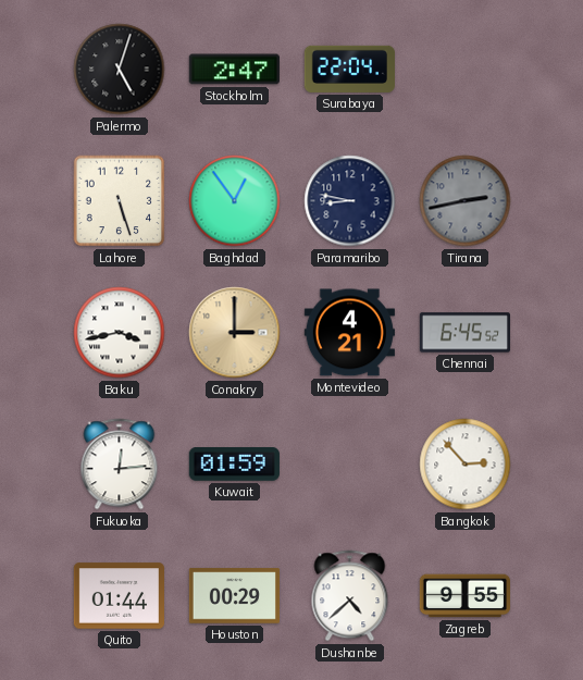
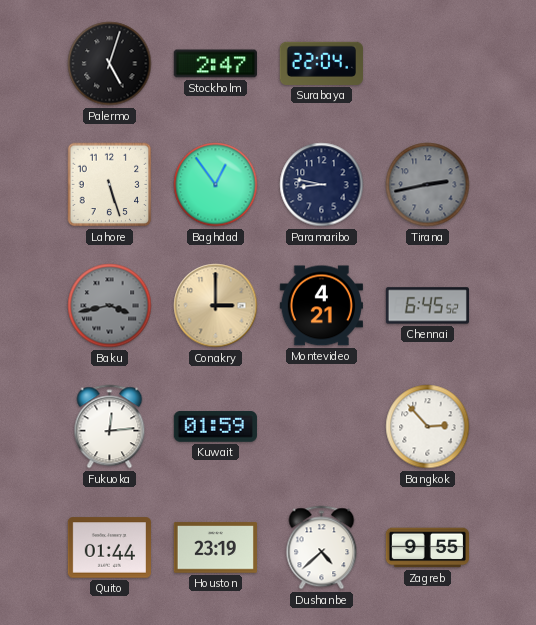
Baku dial: white -> grey
Houston: 00:29 -> 23:19
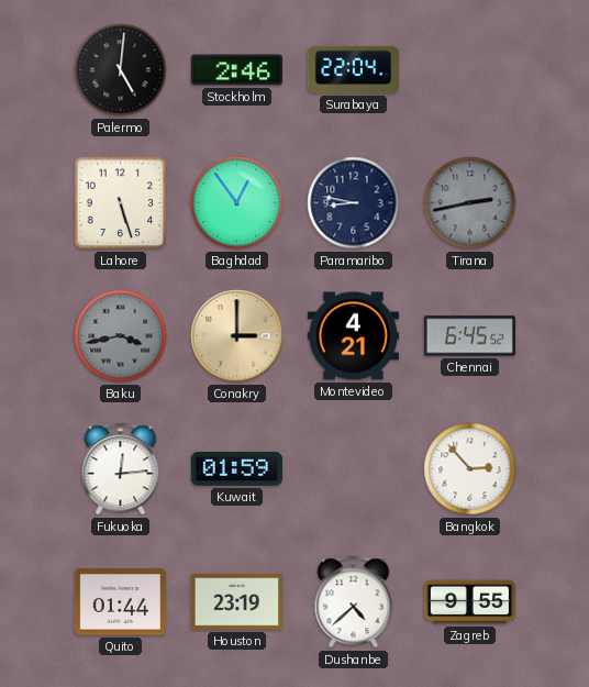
Palermo: 5:03 -> 5:01
Stockholm: 2:47 -> 2:46
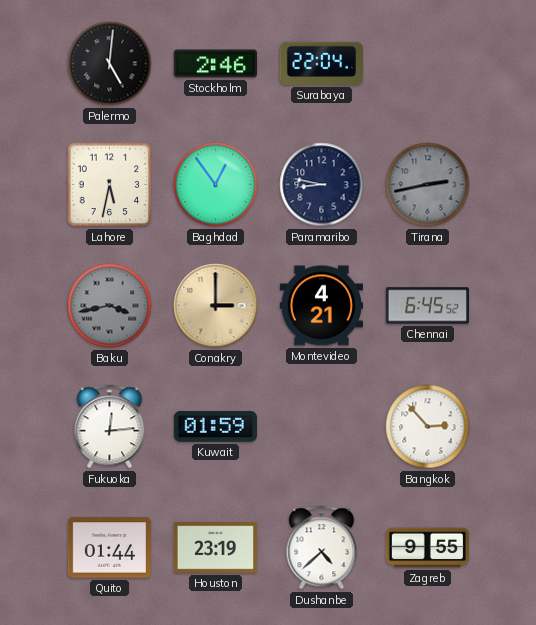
Lahore: 5:27 -> 5:32
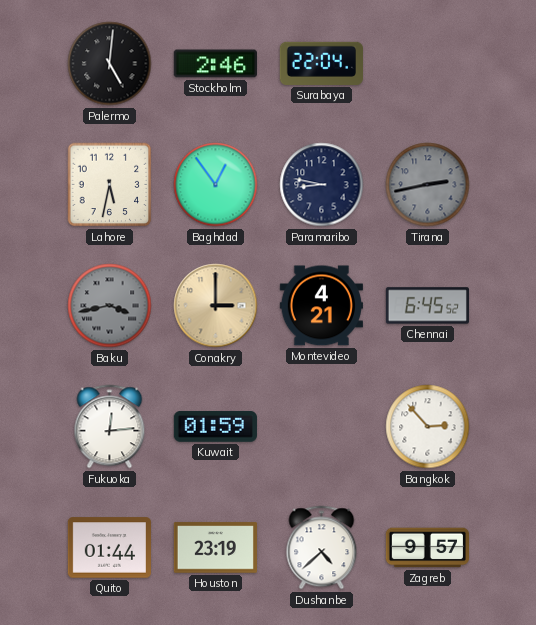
Zagreb: 9:55 -> 9:57
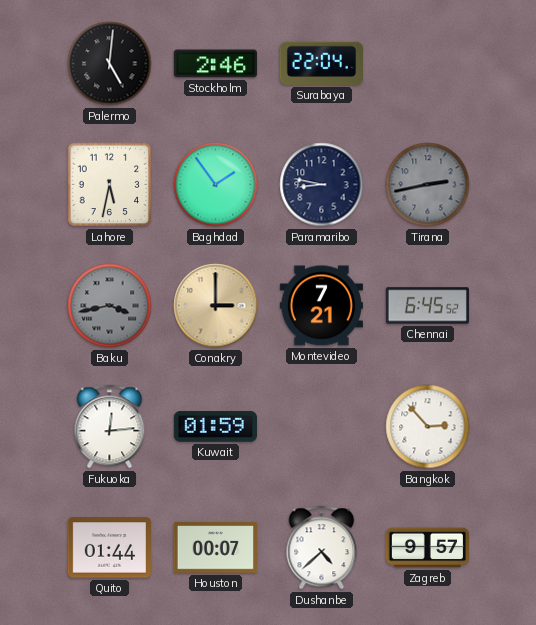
Baghdad: 12:54 -> 1:54
Montevideo: 4:21 -> 7:21
Houston: 23:19 -> 00:07
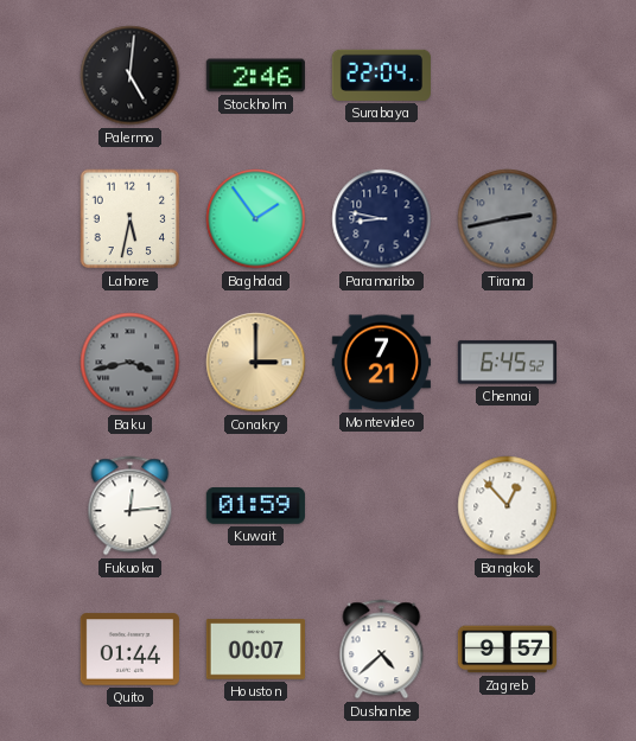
Bangkok: 2:53 -> 12:53
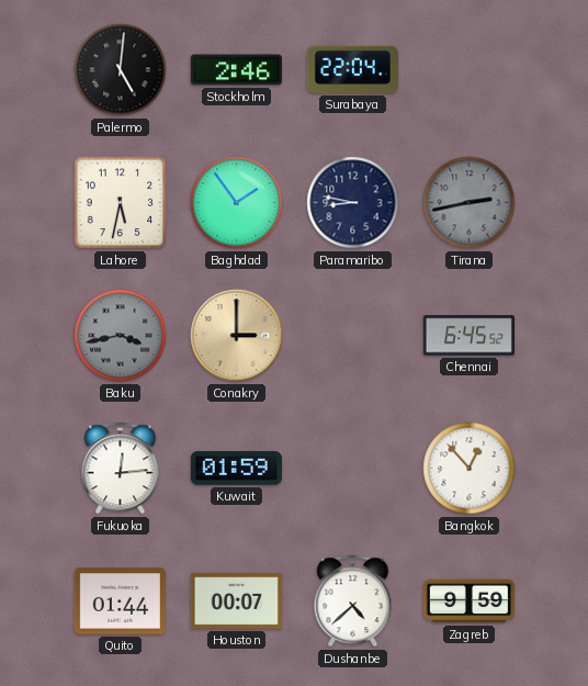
Montevideo: 7:21 -> none
Zagreb: 9:57 -> 9:59
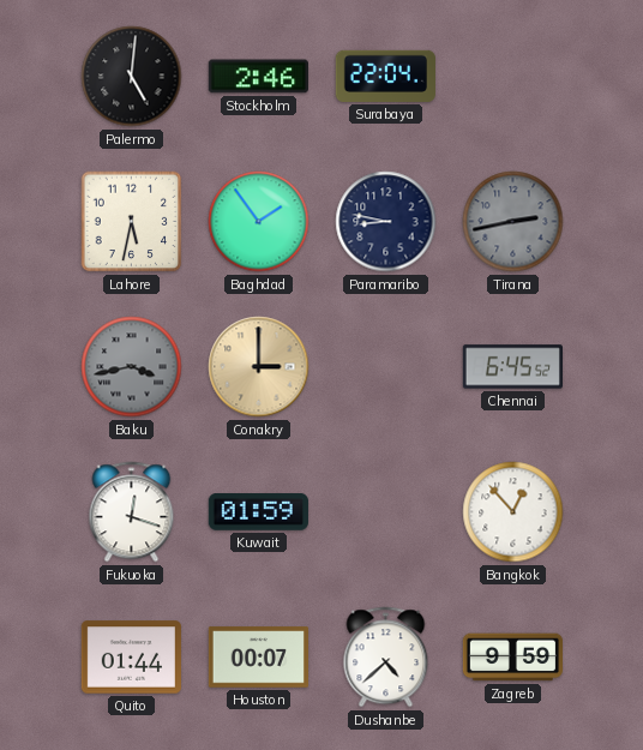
Fukuoka: 12:14 -> 12:18
